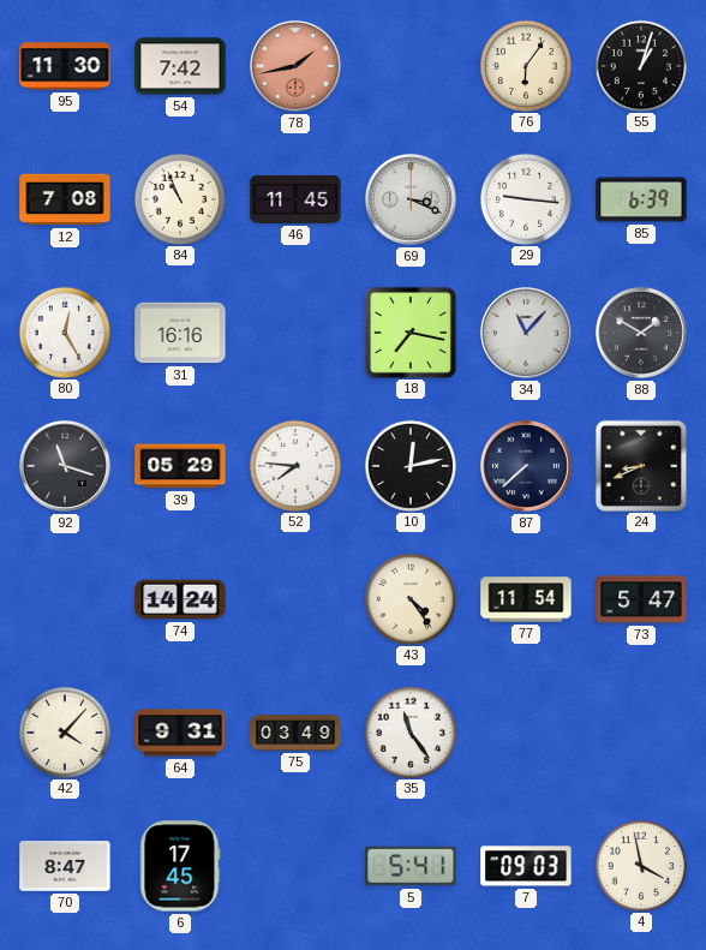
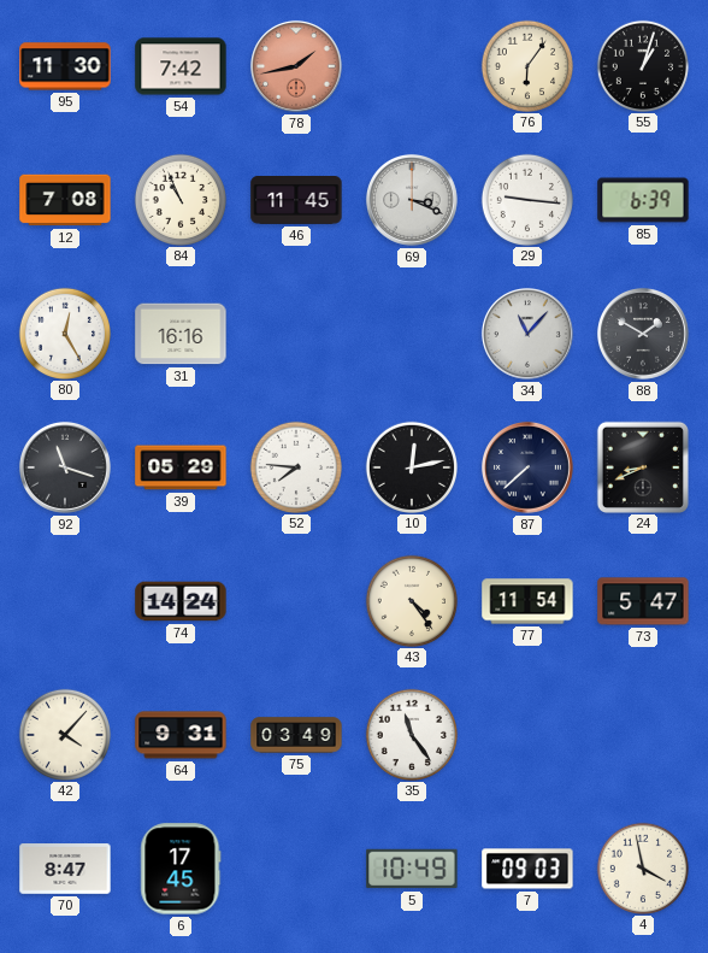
18: 7:17 -> none
5: 5:41 -> 10:49
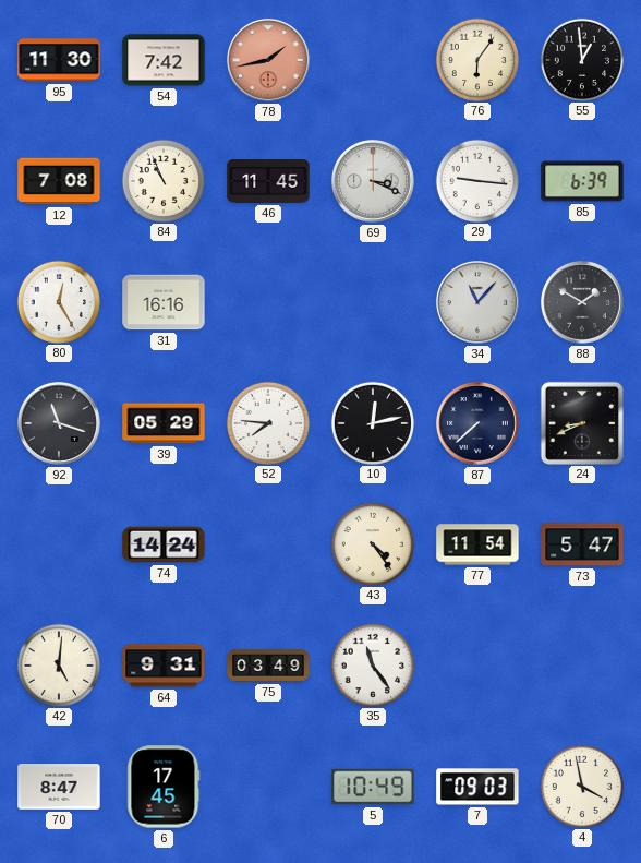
55: 1:03 -> 12:59
42: 4:07 -> 5:01
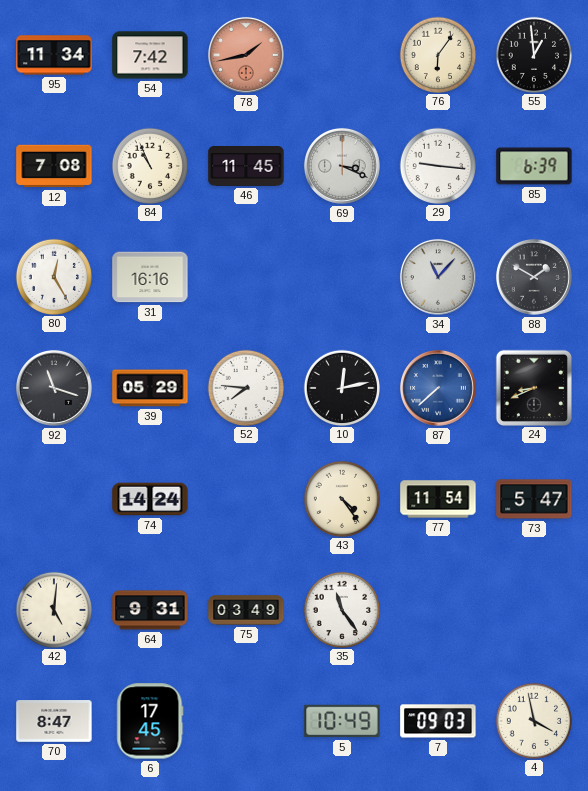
95: 11:30 -> 11:34
87 dial: navy -> blue
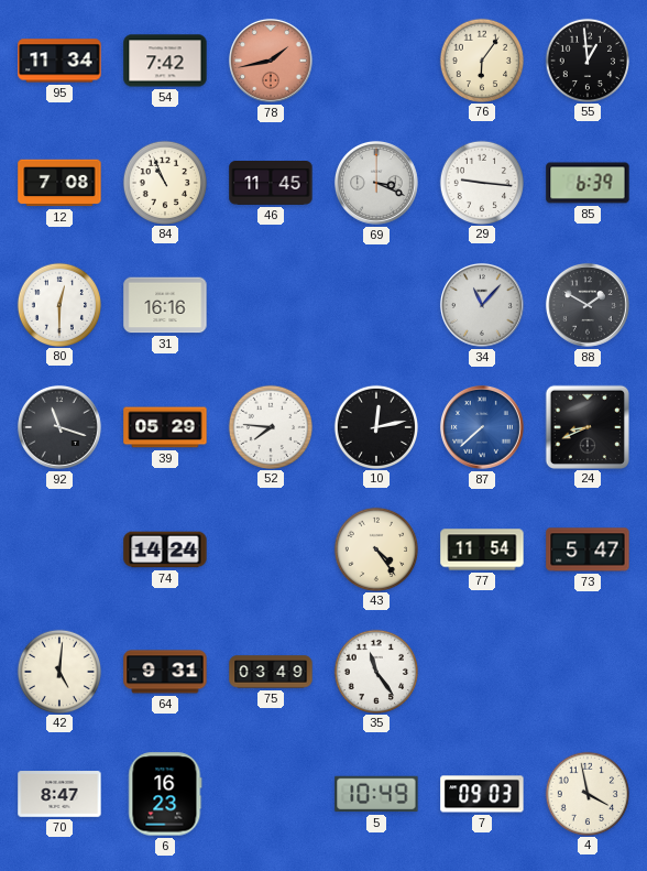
80: 12:25 -> 12:30
6: 17:45 -> 16:23
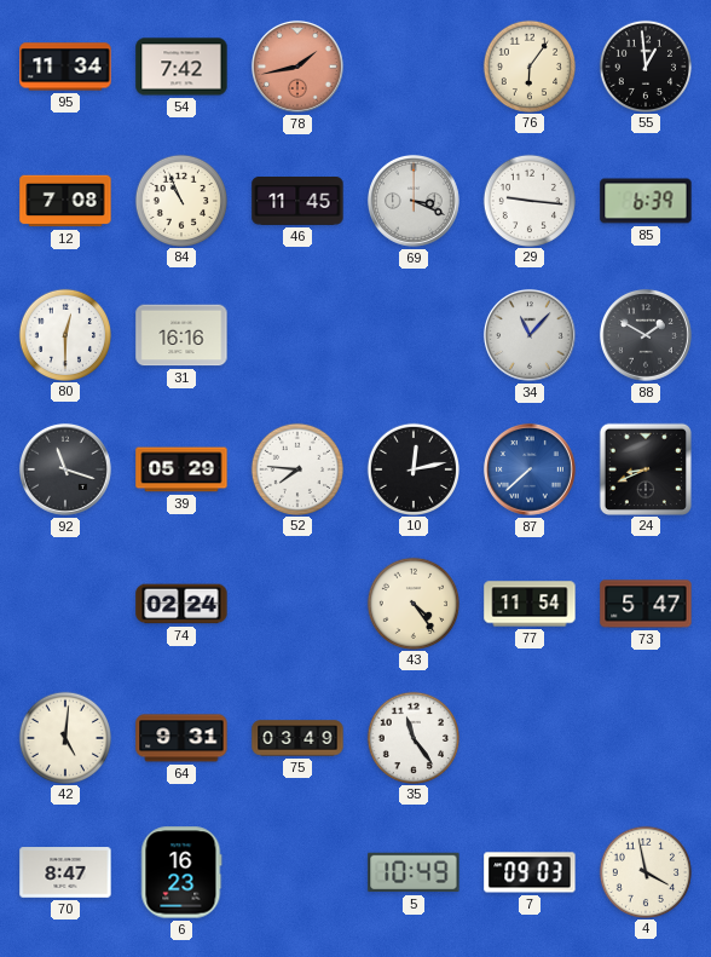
74: 14:24 -> 02:24
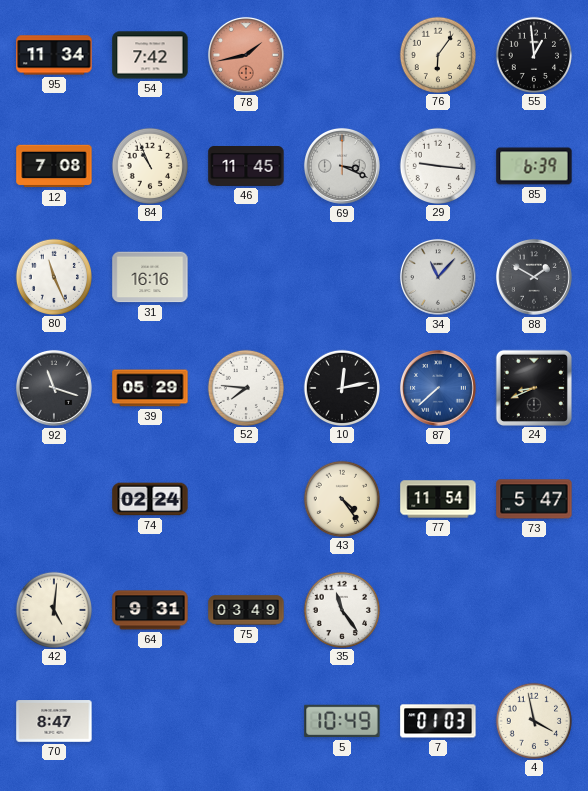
80: 12:30 -> 11:26
6: 16:23 -> none
7: 09:03 -> 01:03
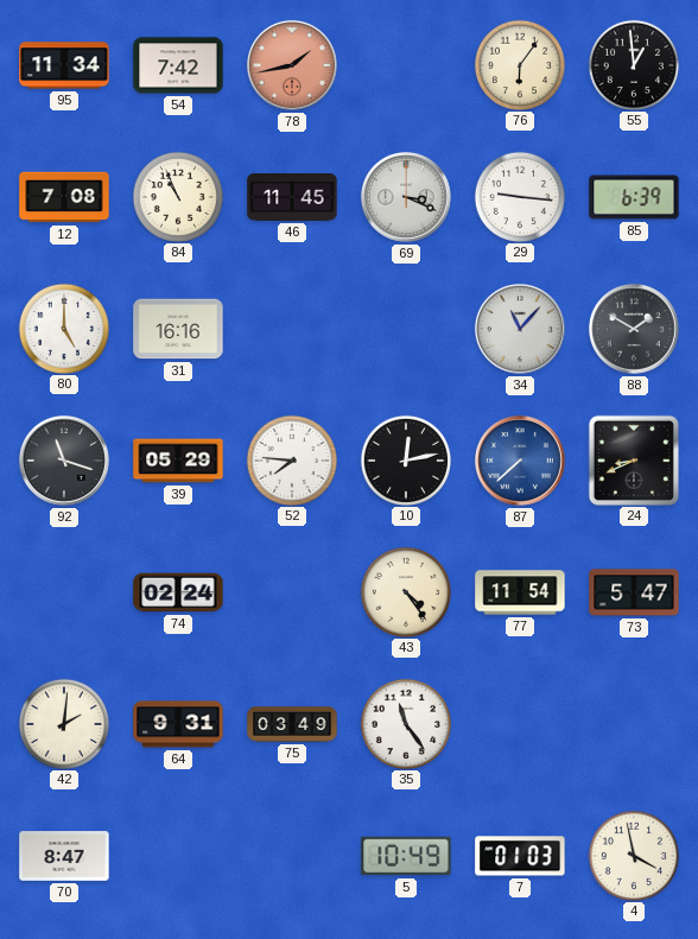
80: 11:26 -> 5:00
42: 5:01 -> 2:01
